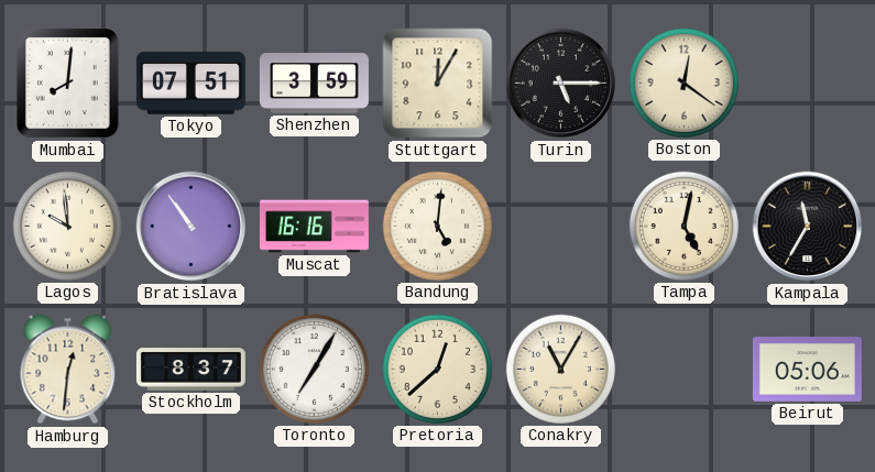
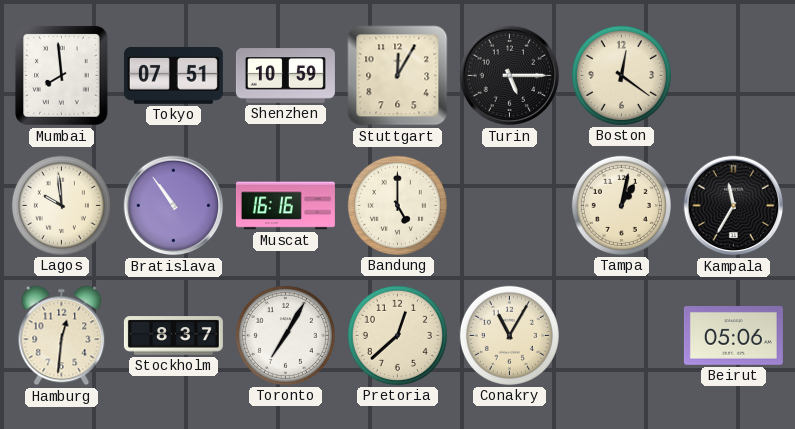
Mumbai: 8:01 -> 7:59
Shenzhen: 3:59 -> 10:59
Bandung: 5:01 -> 5:00
Tampa: 5:02 -> 1:02
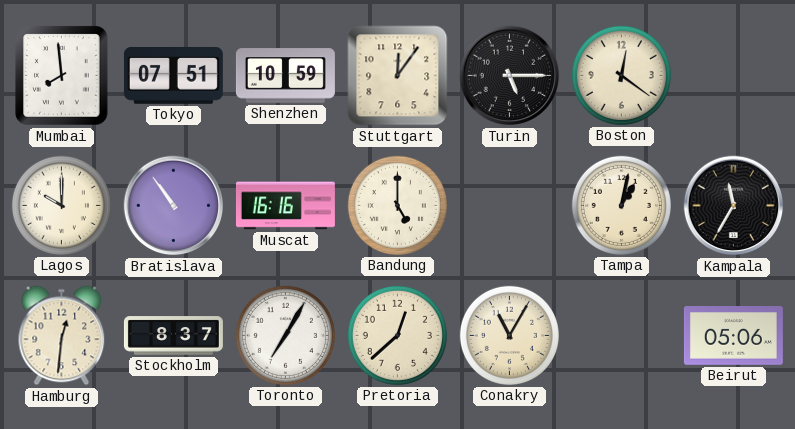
Stuttgart: 12:05 -> 12:06
Lagos: 9:59 -> 10:00
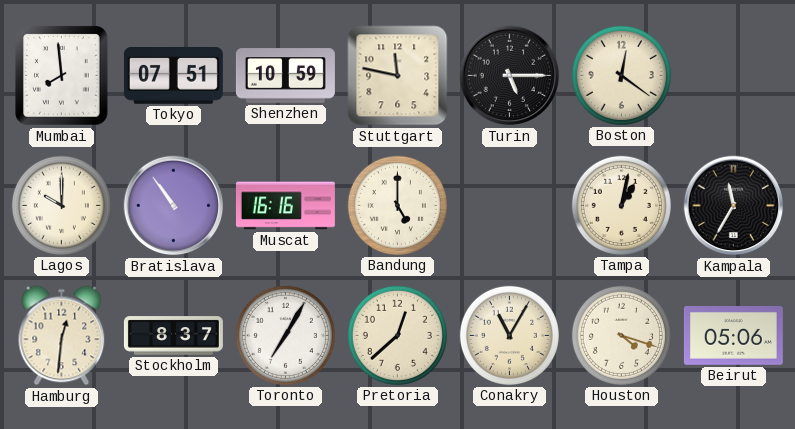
Stuttgart: 12:06 -> 11:47
Houston: none -> 4:18
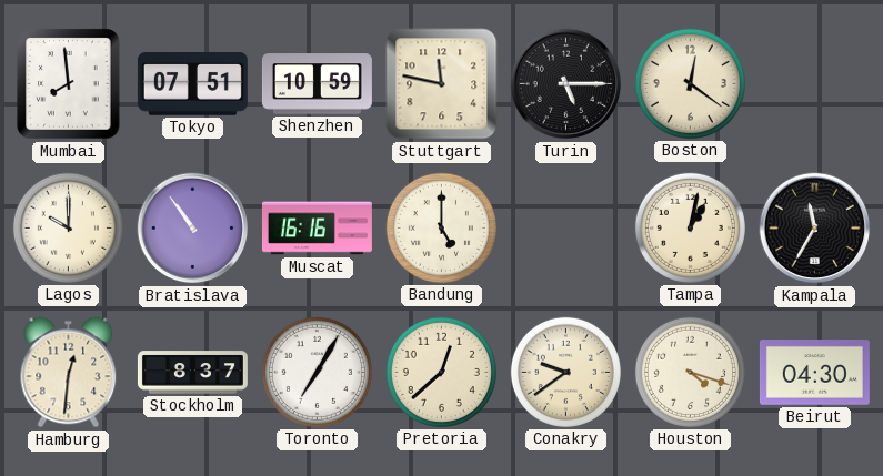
Conakry: 11:05 -> 9:39
Beirut: 05:06 -> 04:30
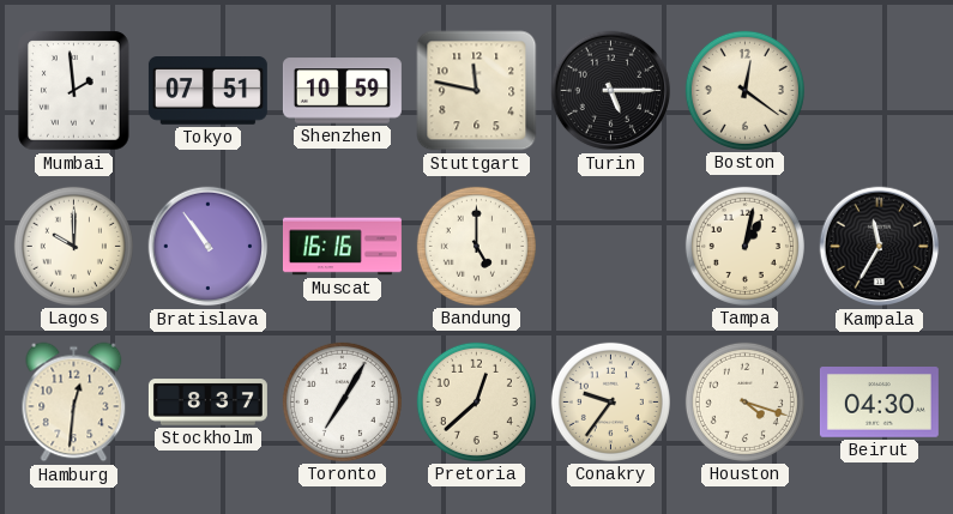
Mumbai: 7:59 -> 1:59
Conakry: 9:39 -> 9:36
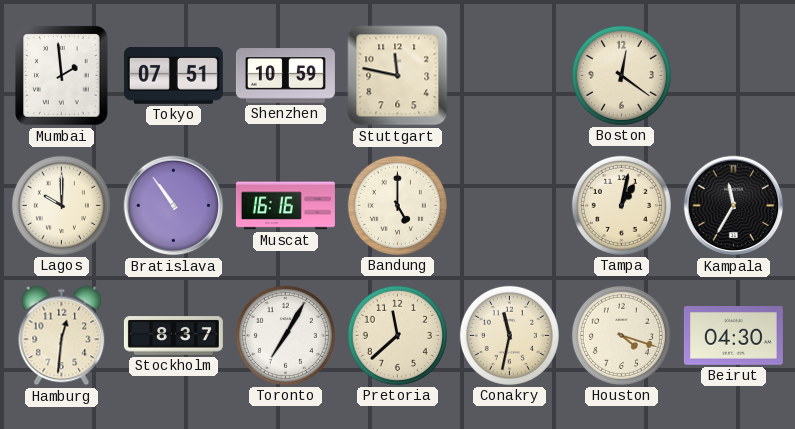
Turin: 5:15 -> none
Pretoria: 12:38 -> 11:38
Conakry: 9:36 -> 11:32
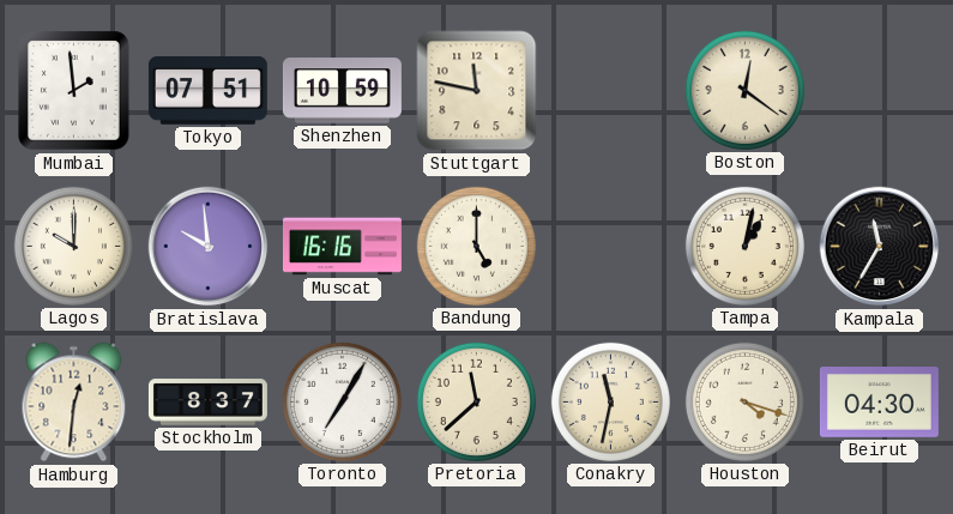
Bratislava: 10:54 -> 9:59
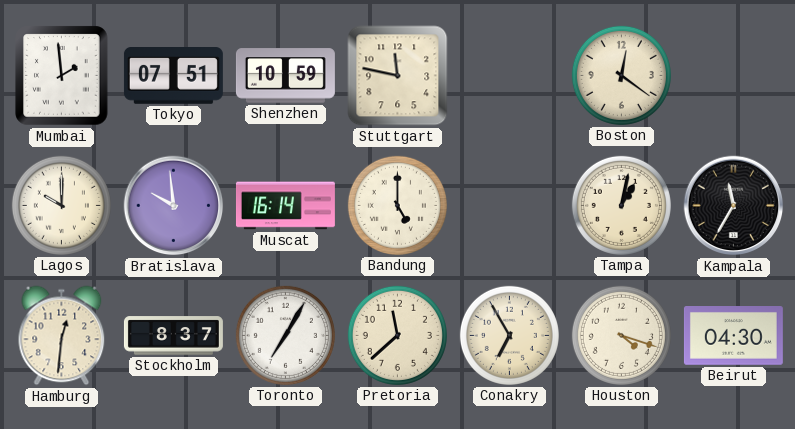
Muscat: 16:16 -> 16:14
Conakry: 11:32 -> 6:55
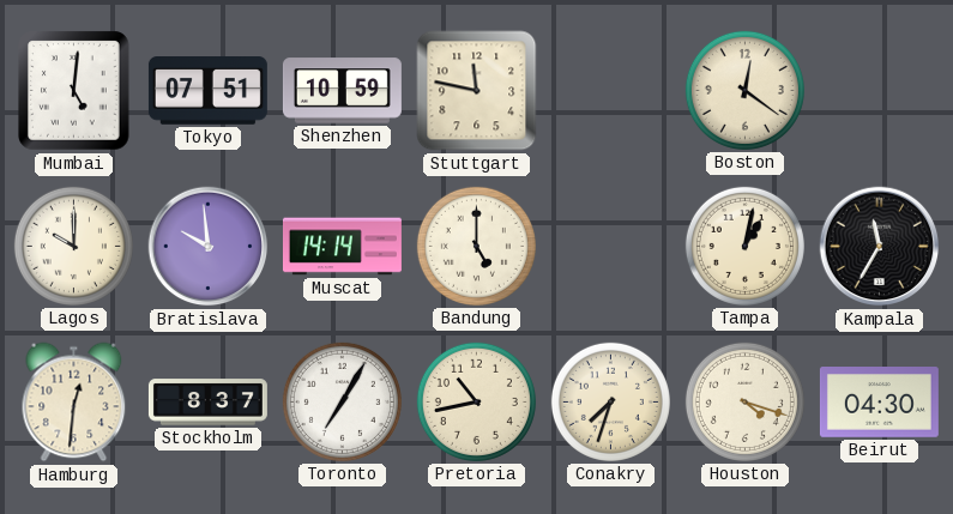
Mumbai: 1:59 -> 5:01
Muscat: 16:14 -> 14:14
Pretoria: 11:38 -> 10:43
Conakry: 6:55 -> 7:33
